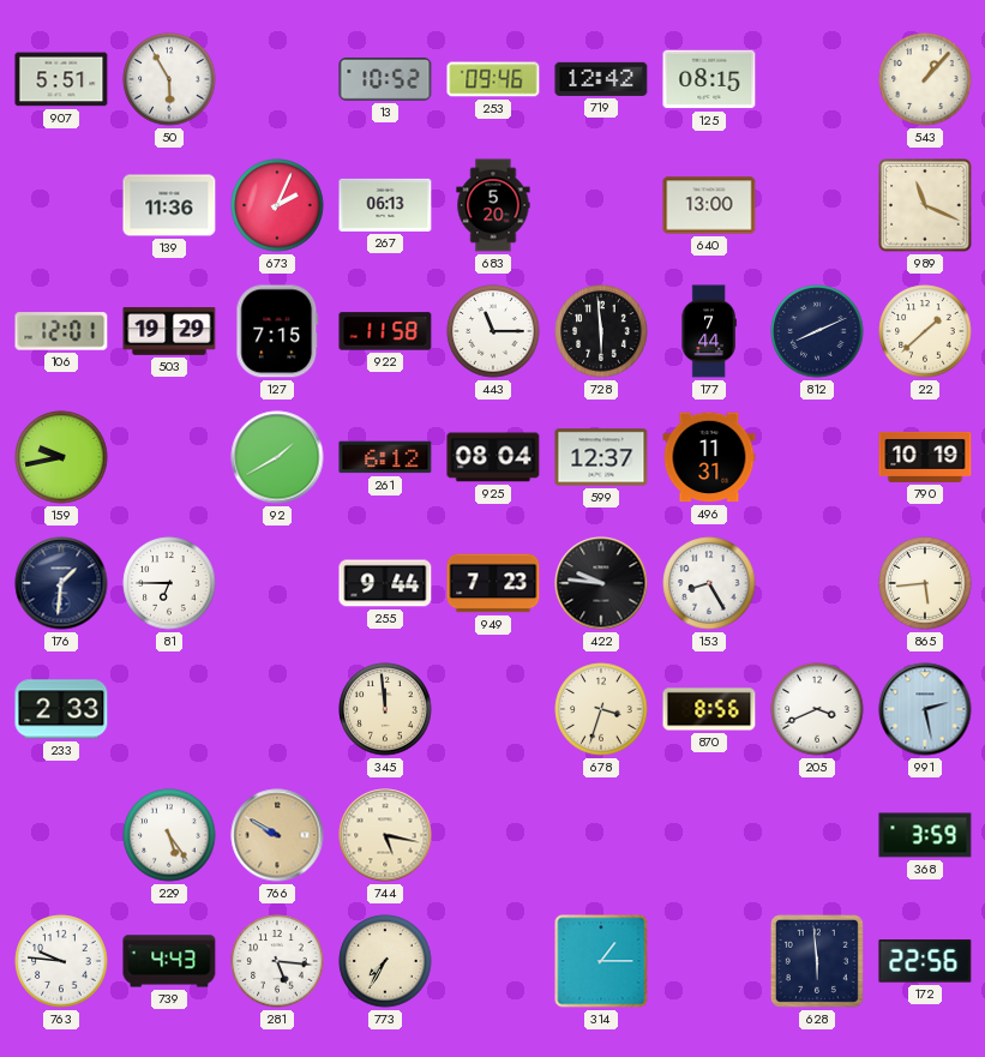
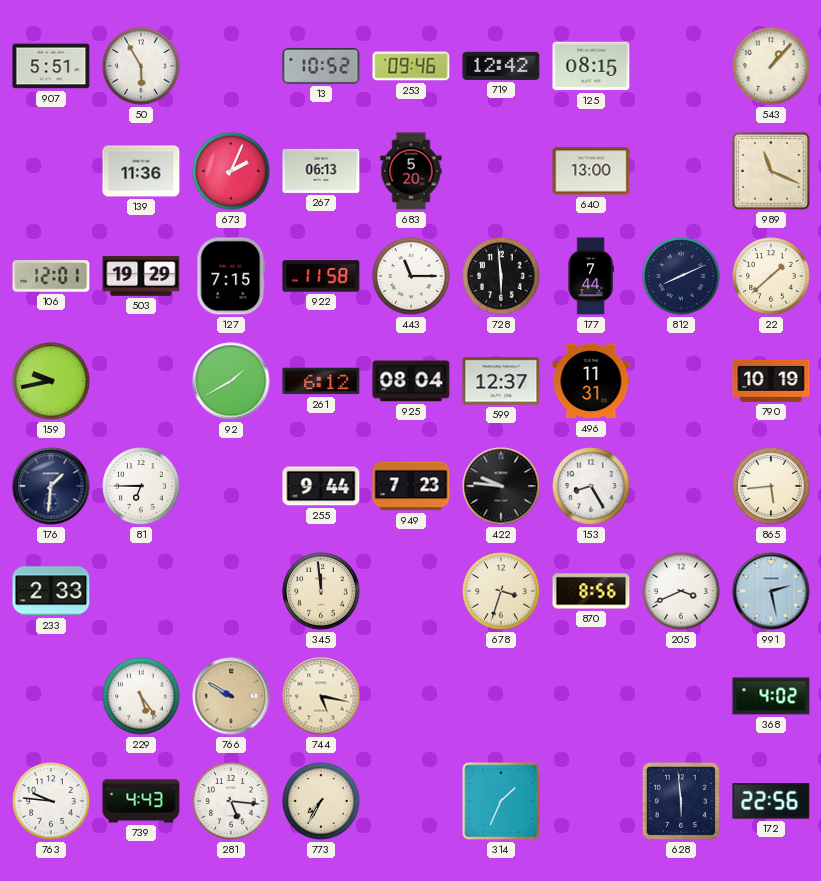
368: 3:59 -> 4:02
314: 1:15 -> 1:34
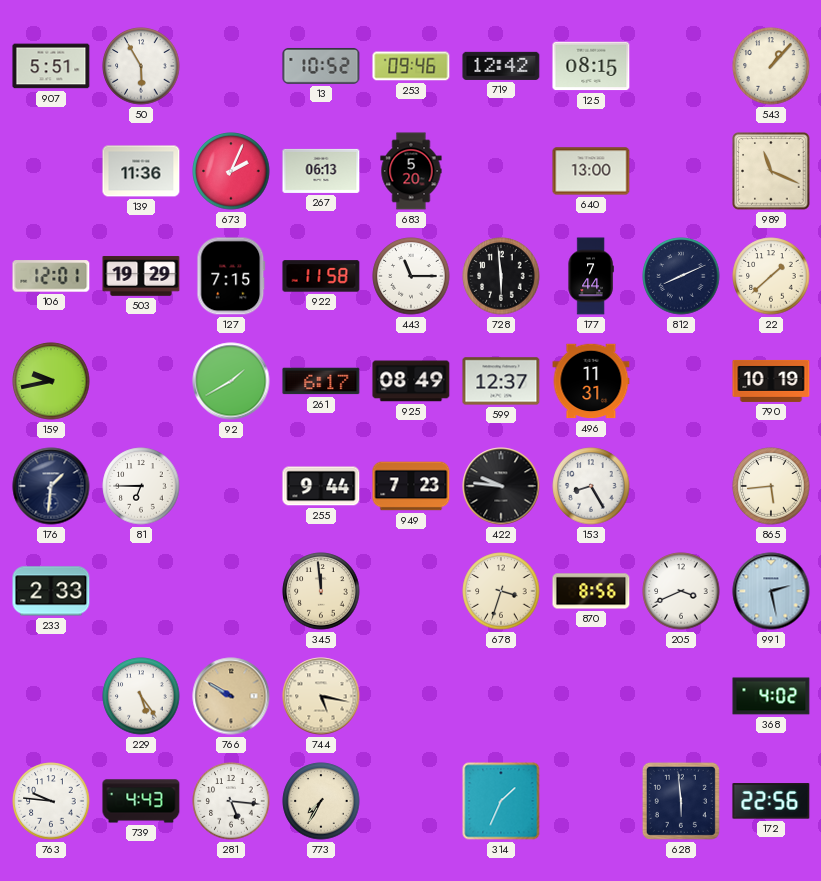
261: 6:12 -> 6:17
925: 08:04 -> 08:49
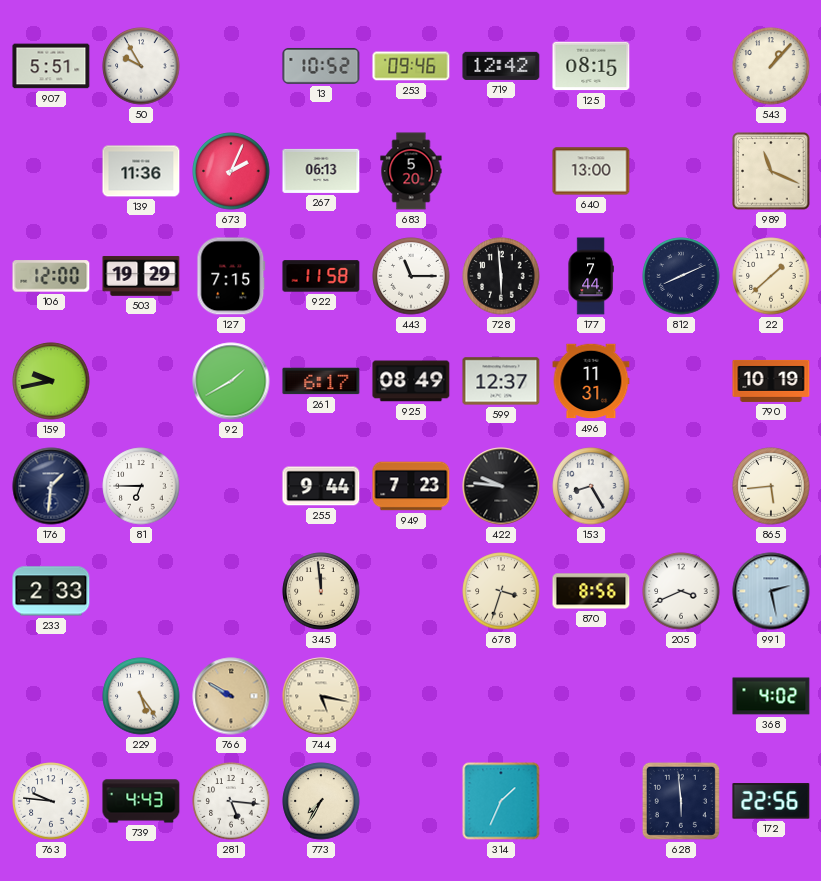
50: 5:55 -> 9:55
106: 12:01 -> 12:00
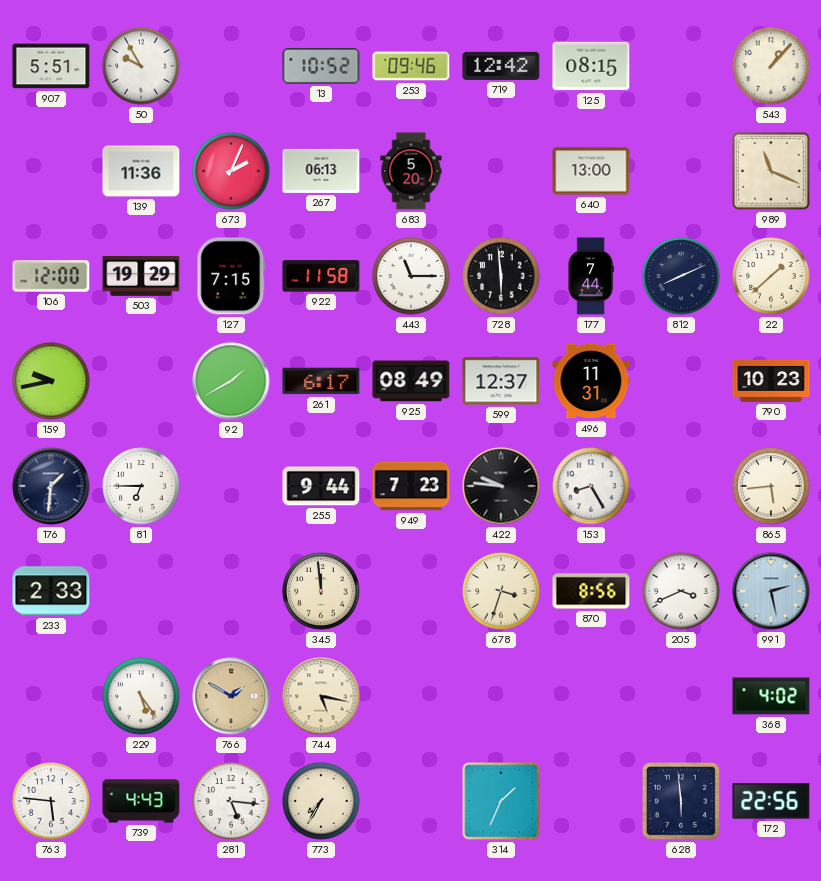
790: 10:19 -> 10:23
766: 9:50 -> 1:50
763: 9:46 -> 5:46
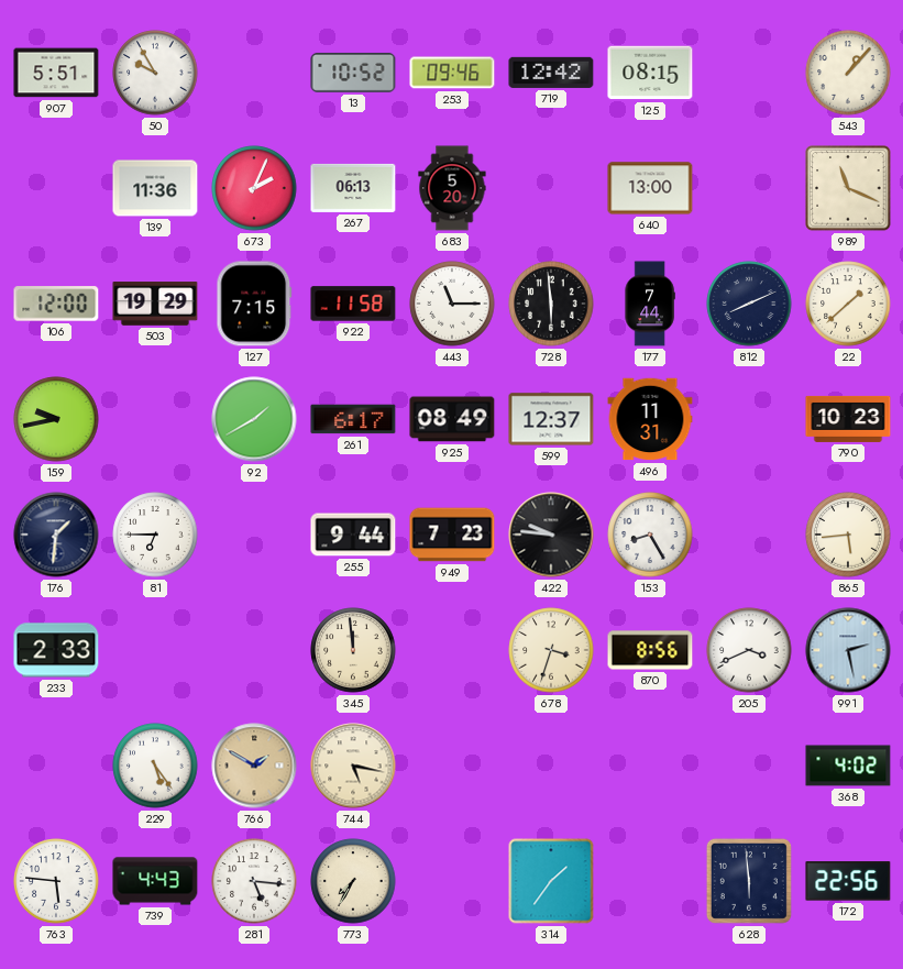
314: 1:34 -> 1:36
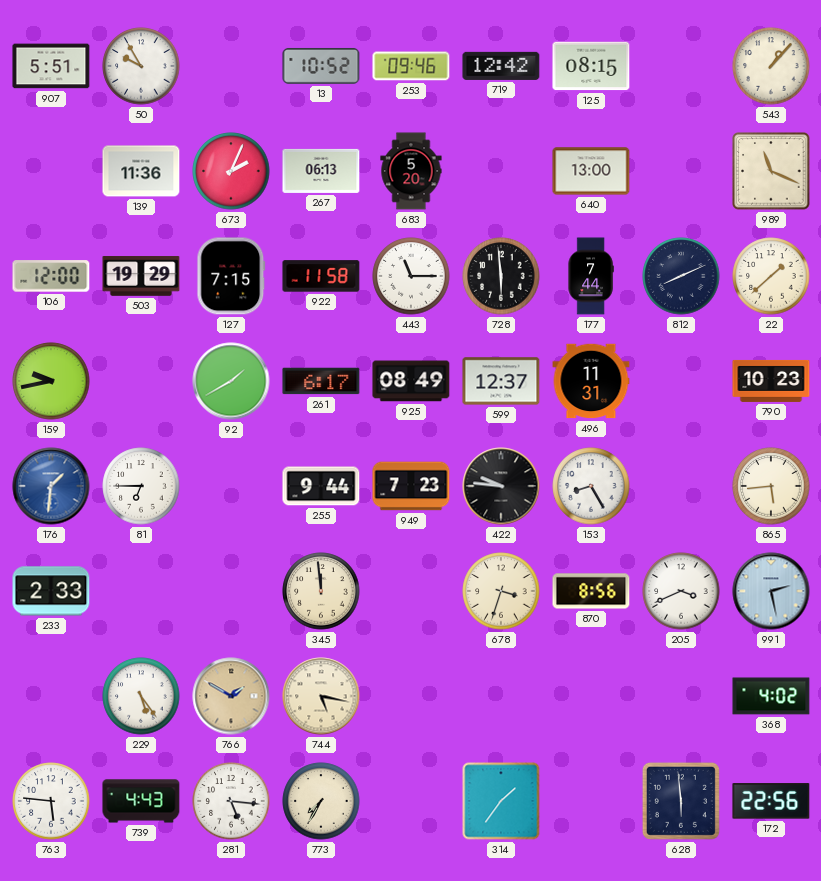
176 dial: navy -> blue
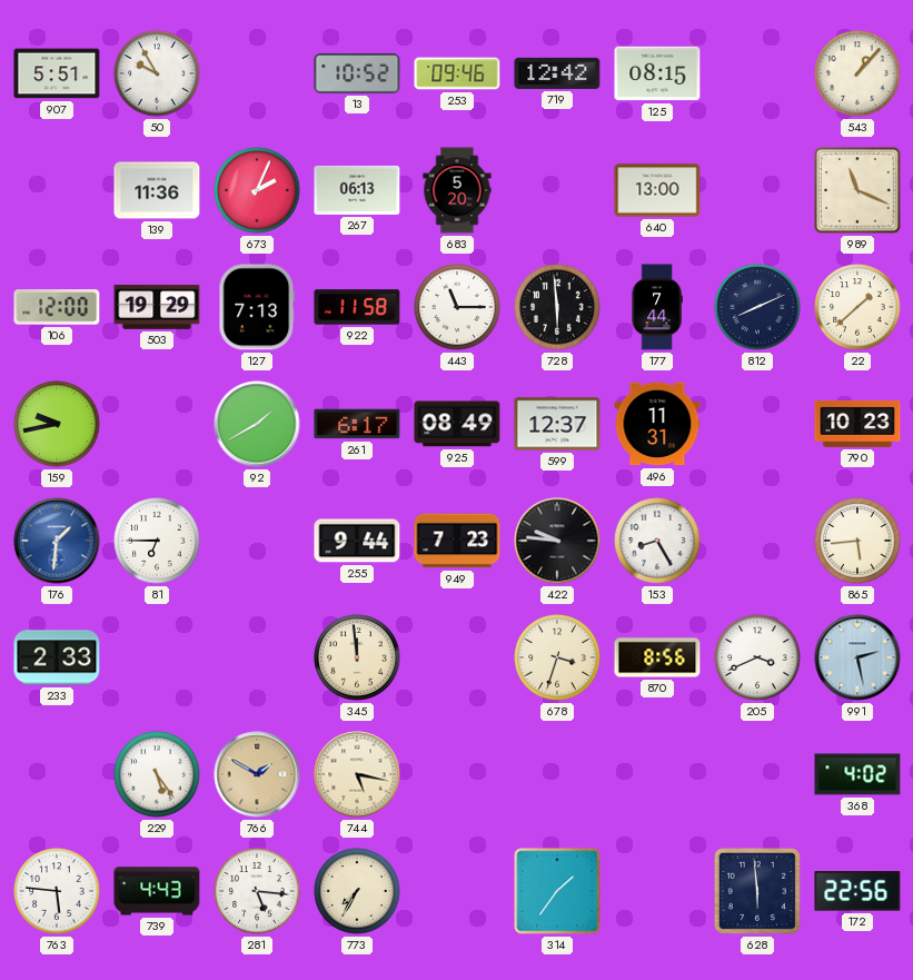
127: 7:15 -> 7:13
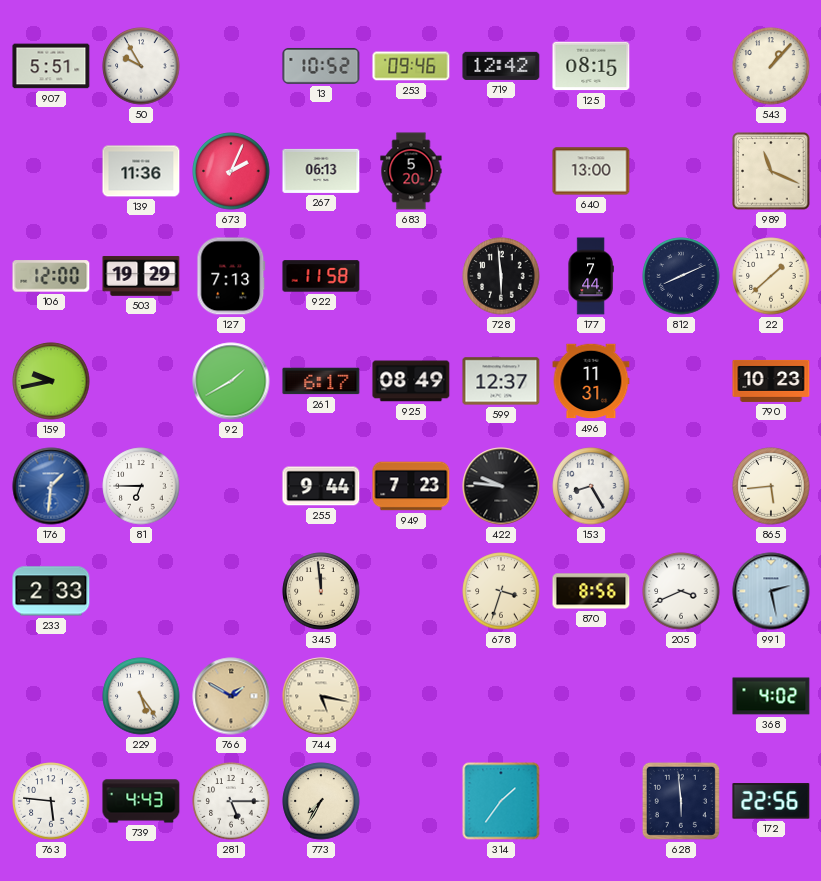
443: 11:15 -> none
281: 5:16 -> 5:15
